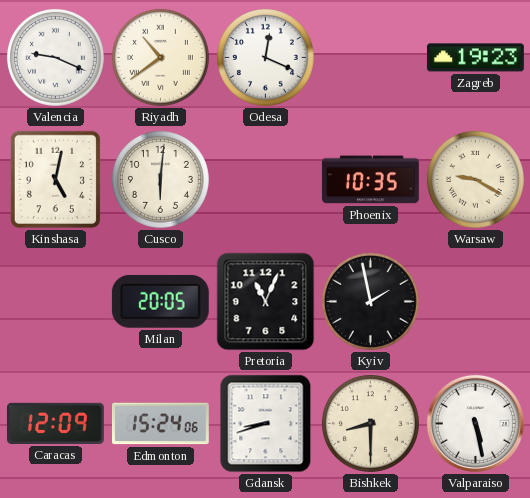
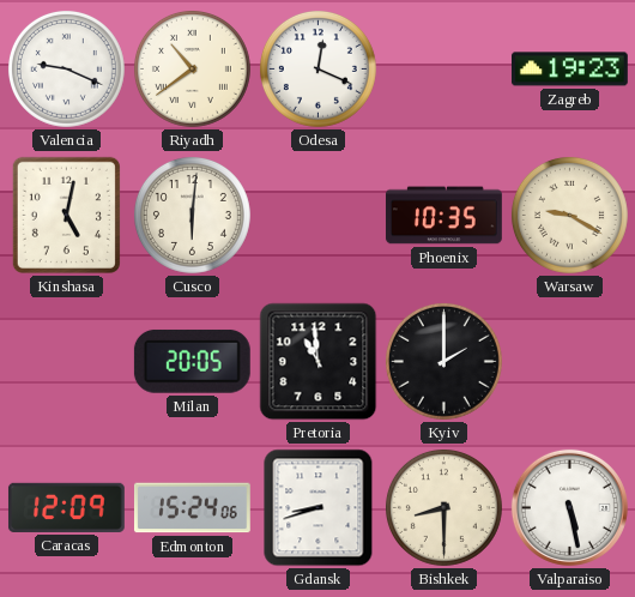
Pretoria: 11:04 -> 10:59
Kyiv: 1:58 -> 2:00
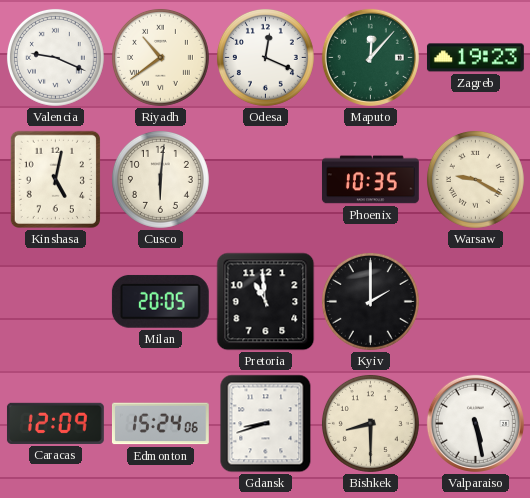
Maputo: none -> 12:07
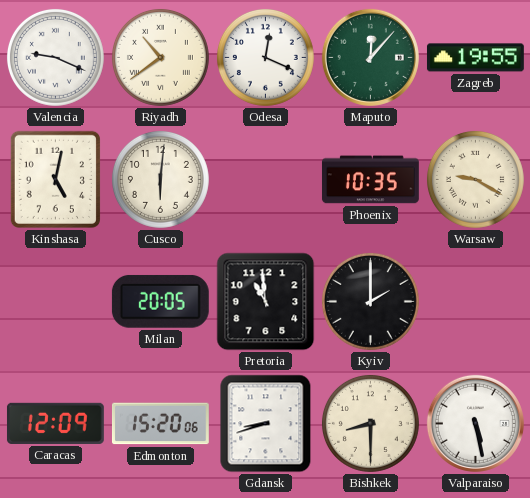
Zagreb: 19:23 -> 19:55
Edmonton: 15:24 -> 15:20
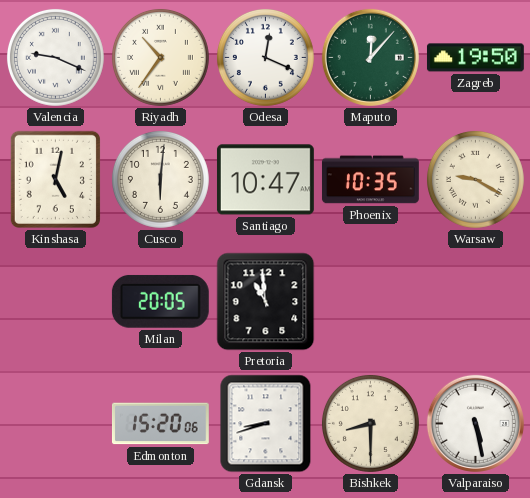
Riyadh: 10:39 -> 10:36
Zagreb: 19:55 -> 19:50
Santiago: none -> 10:47
Kyiv: 2:00 -> none
Caracas: 12:09 -> none
